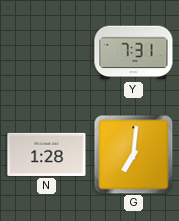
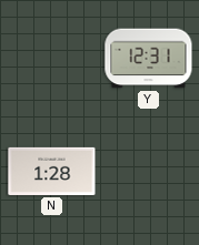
Y: 7:31 -> 12:31
G: 7:01 -> none
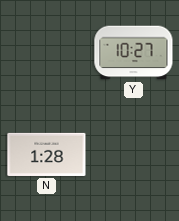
Y: 12:31 -> 10:27
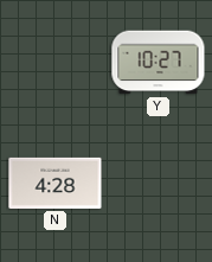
N: 1:28 -> 4:28
